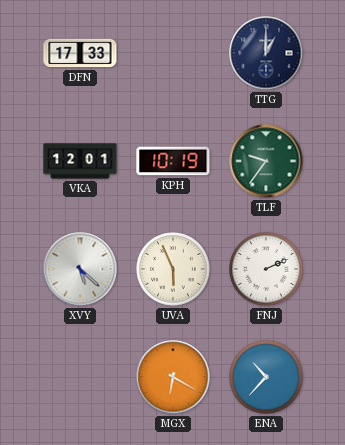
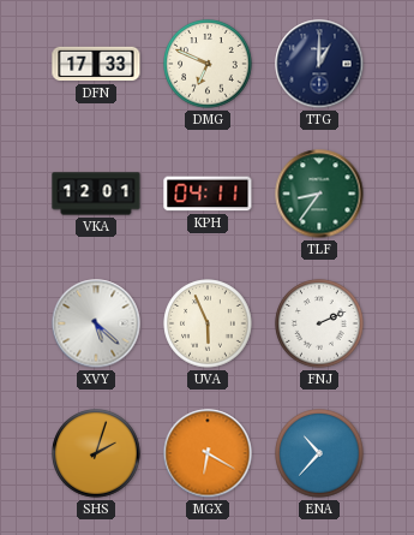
DMG: none -> 6:49
KPH: 10:19 -> 04:11
TLF: 9:36 -> 8:36
SHS: none -> 2:03
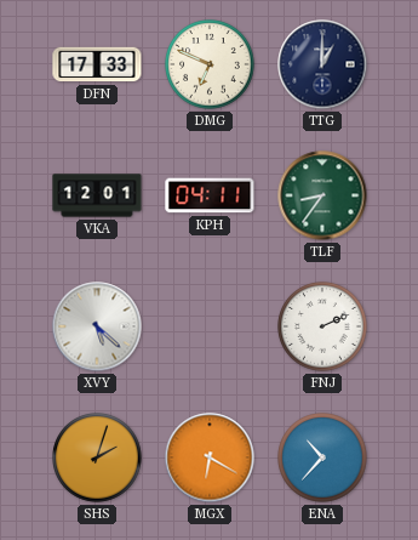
UVA: 5:56 -> none
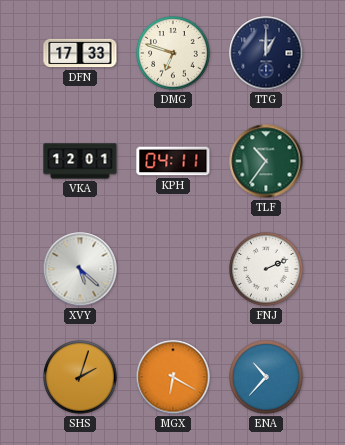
DMG: 6:49 -> 6:48
TLF: 8:36 -> 10:36
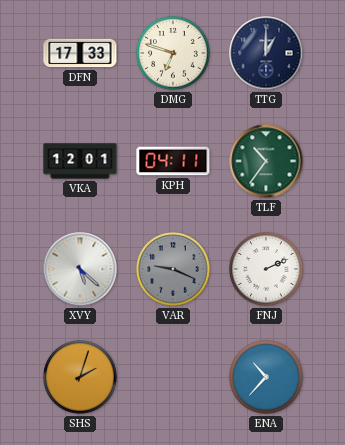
VAR: none -> 9:19
MGX: 6:20 -> none
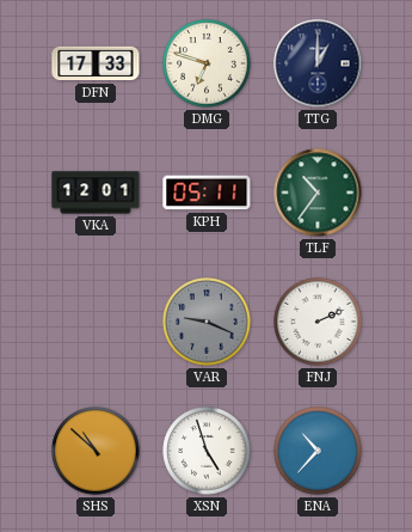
KPH: 04:11 -> 05:11
XVY: 5:22 -> none
SHS: 2:03 -> 10:52
XSN: none -> 4:57
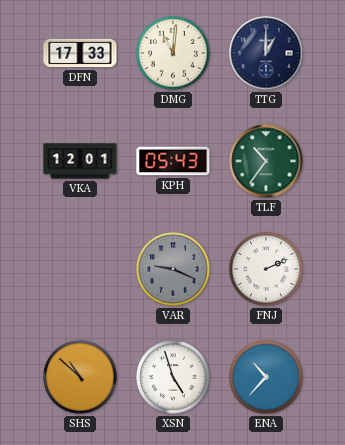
DMG: 6:48 -> 11:01
KPH: 05:11 -> 05:43
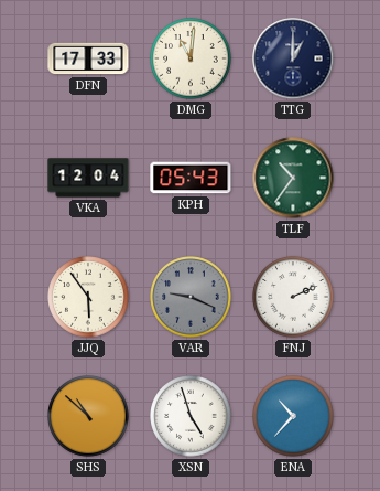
VKA: 12:01 -> 12:04
JJQ: none -> 5:54
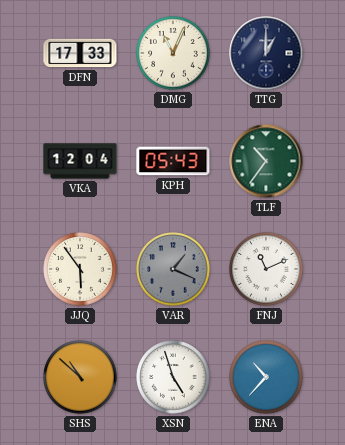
DMG: 11:01 -> 11:04
VAR: 9:19 -> 1:19
FNJ: 2:11 -> 11:11
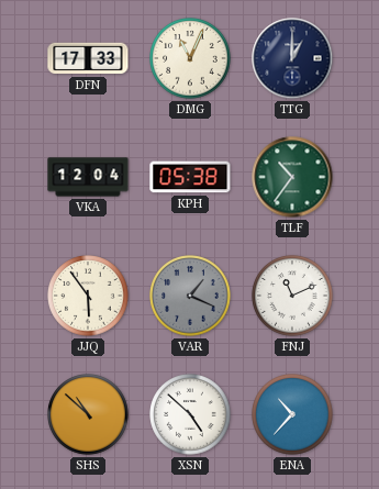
KPH: 05:43 -> 05:38
XSN: 4:57 -> 4:52
